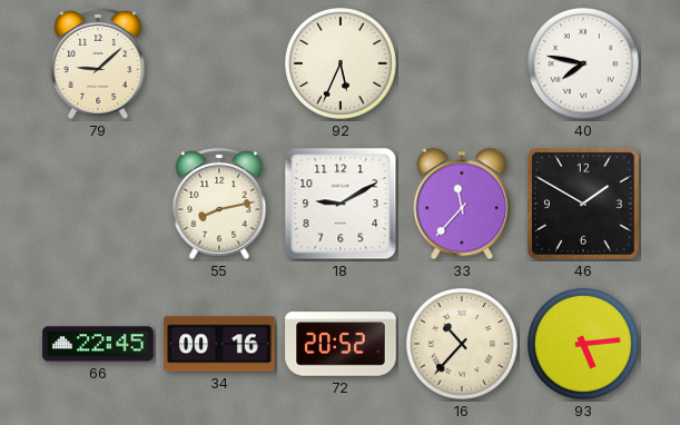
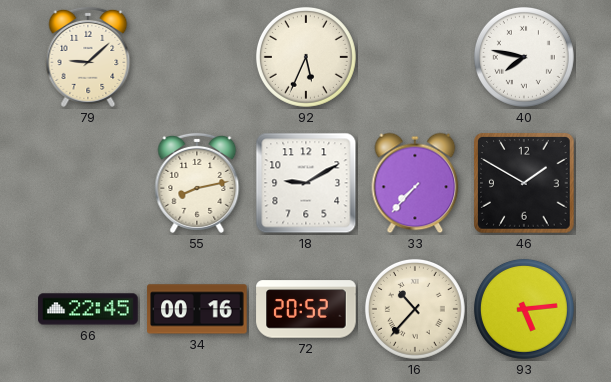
33: 11:37 -> 7:37
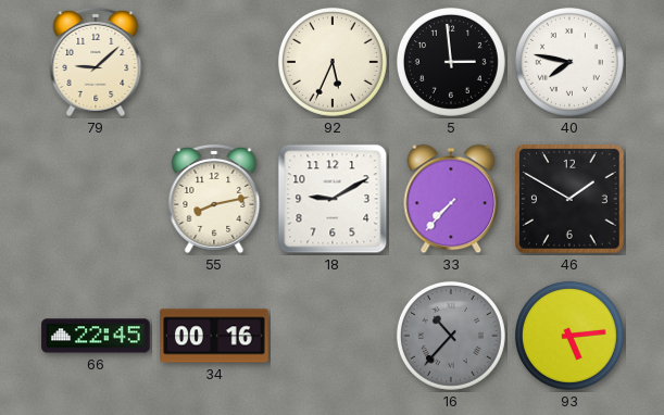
5: none -> 2:59
72: 20:52 -> none
16 dial: cream -> grey
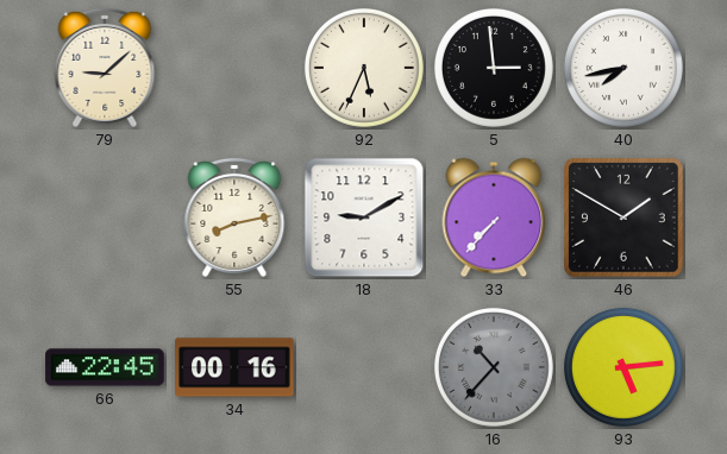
40: 7:47 -> 7:43
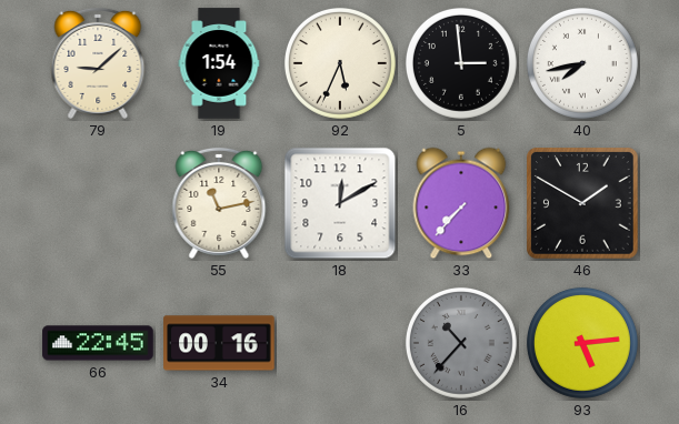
19: none -> 1:54
55: 8:13 -> 11:13
18: 9:10 -> 12:10
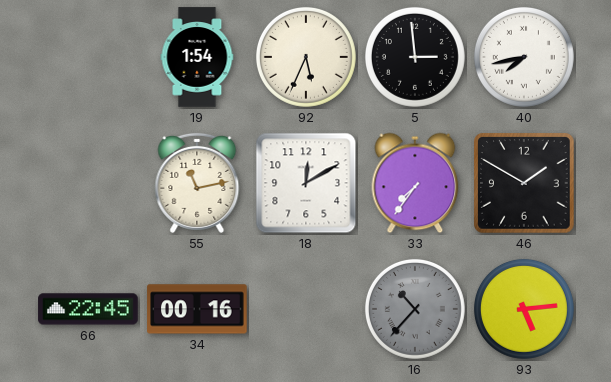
79: 9:08 -> none
33: 7:37 -> 7:36
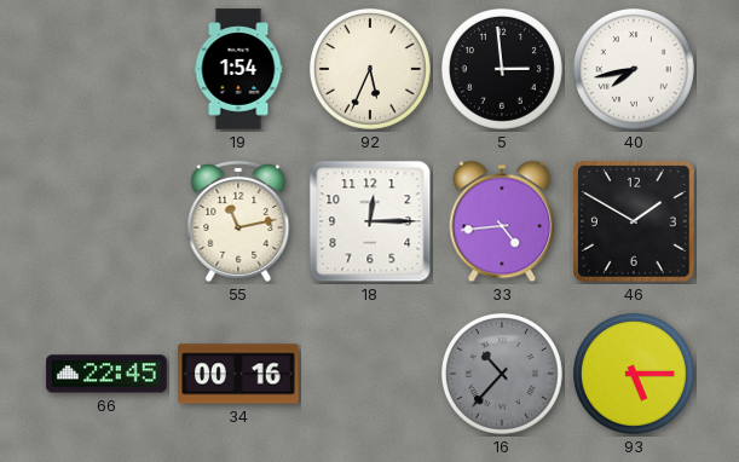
18: 12:10 -> 12:15
33: 7:36 -> 4:44
93: 5:14 -> 5:15
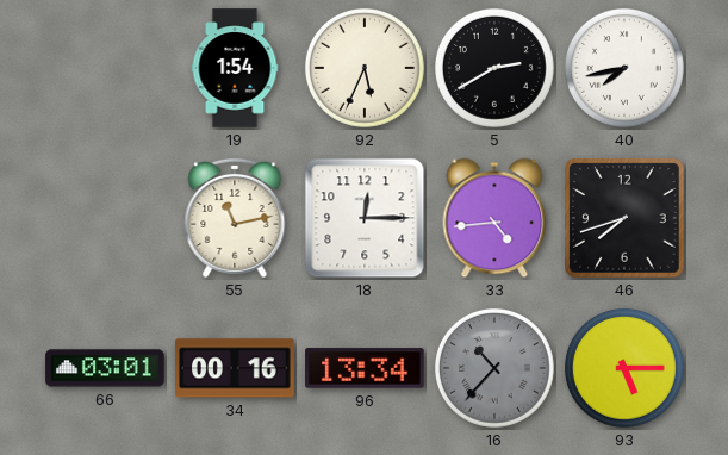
5: 2:59 -> 2:40
46: 1:50 -> 7:42
66: 22:45 -> 03:01
96: none -> 13:34
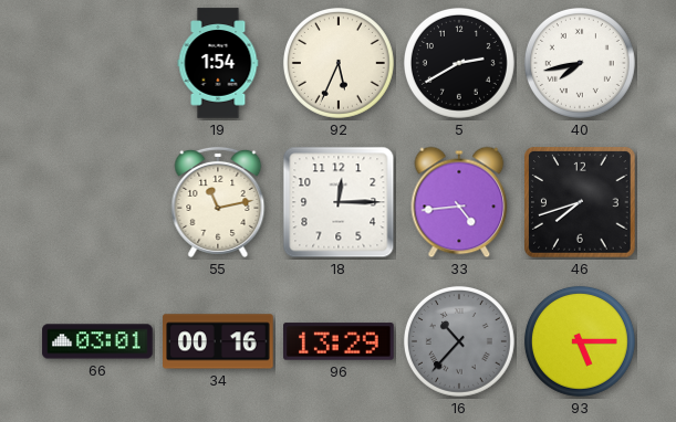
96: 13:34 -> 13:29
